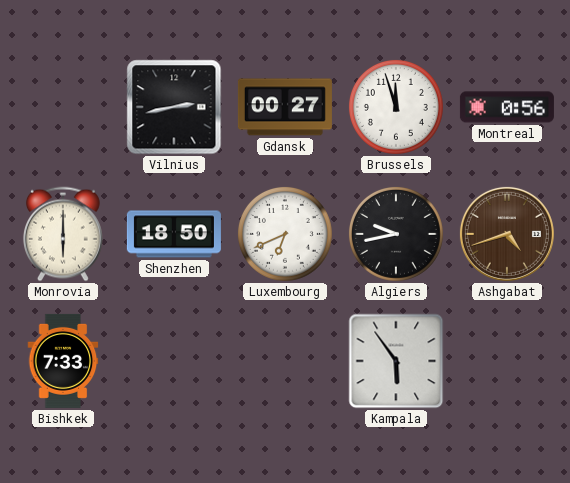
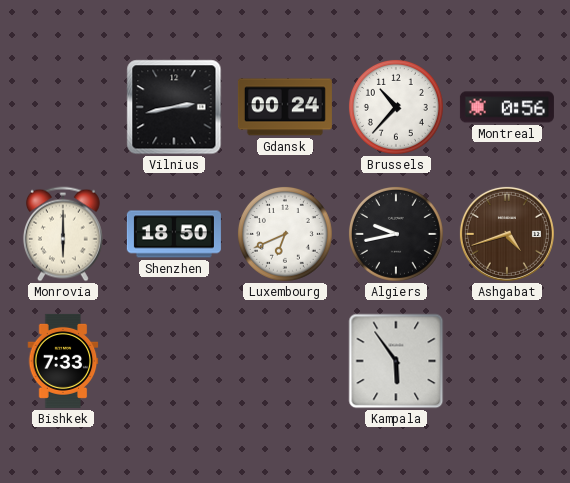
Gdansk: 00:27 -> 00:24
Brussels: 11:57 -> 10:37
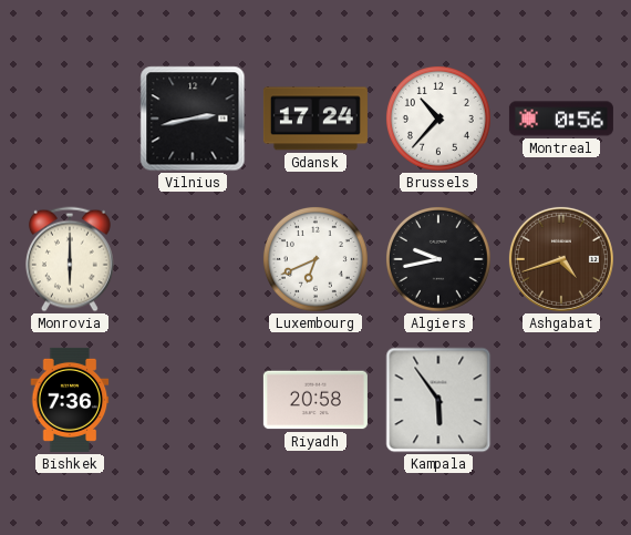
Gdansk: 00:24 -> 17:24
Shenzhen: 18:50 -> none
Bishkek: 7:33 -> 7:36
Riyadh: none -> 20:58
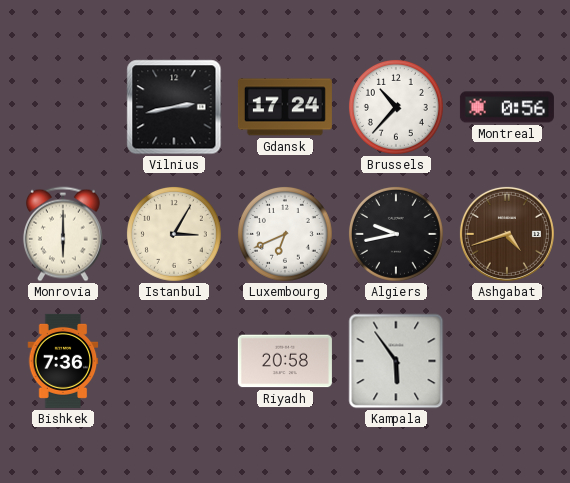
Istanbul: none -> 3:05
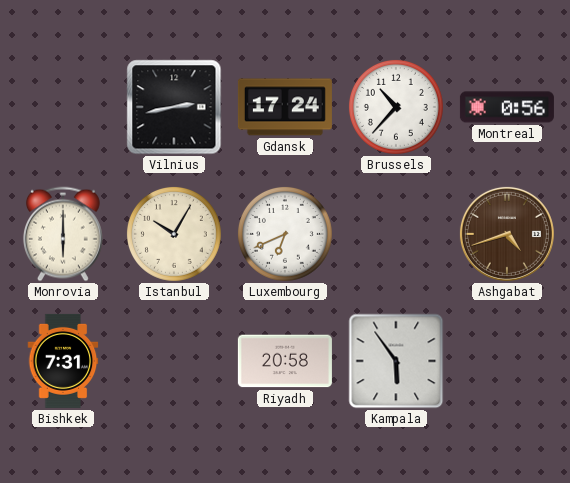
Istanbul: 3:05 -> 10:05
Algiers: 9:43 -> none
Bishkek: 7:36 -> 7:31
